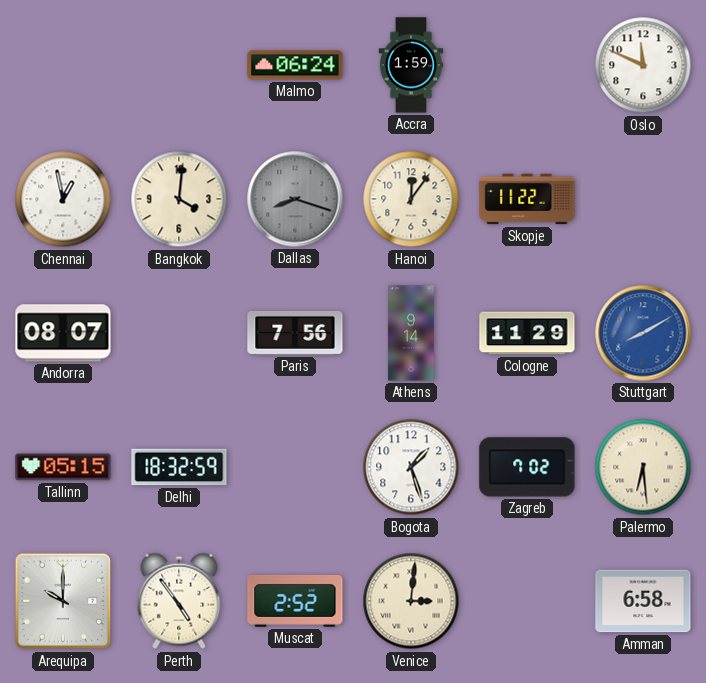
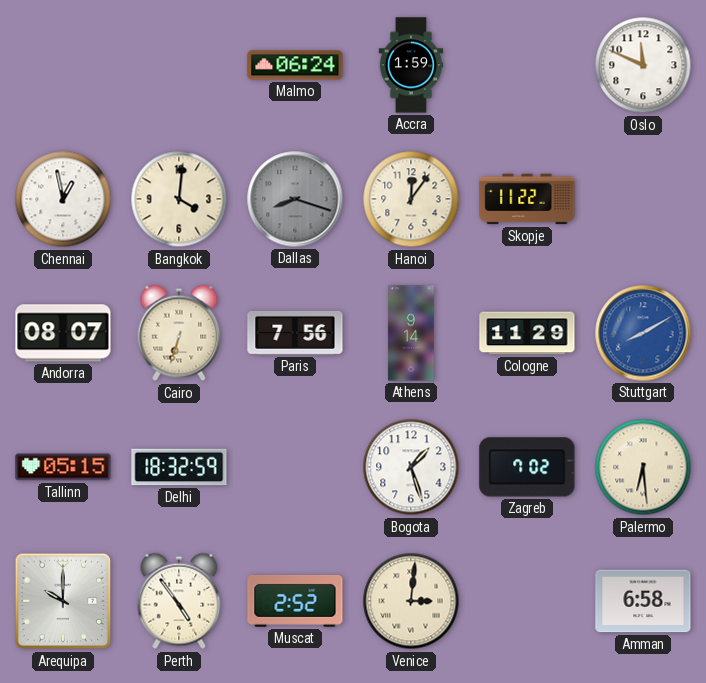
Cairo: none -> 6:33
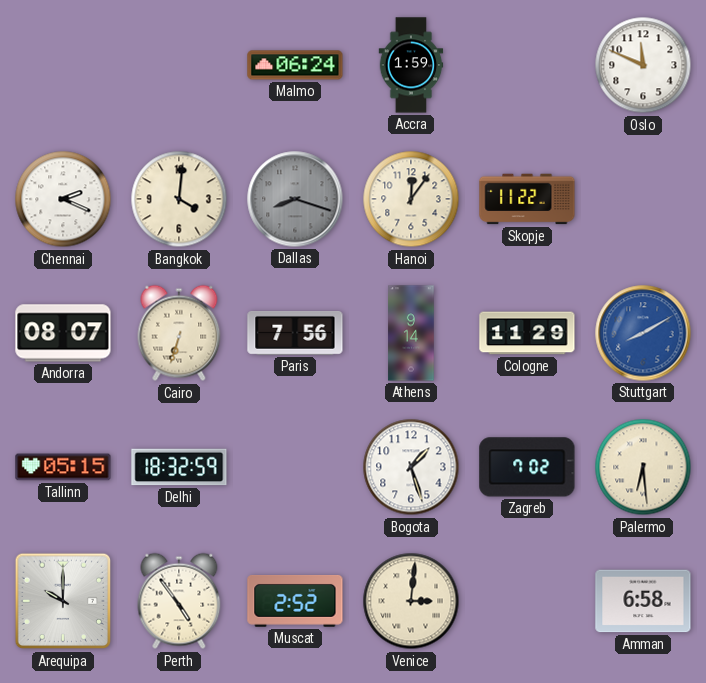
Chennai: 12:58 -> 2:19
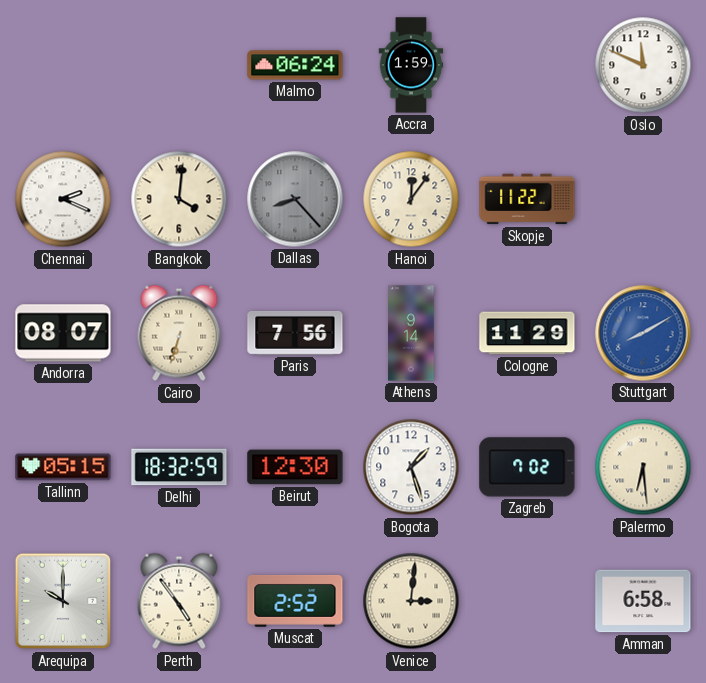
Dallas: 8:18 -> 8:23
Beirut: none -> 12:30
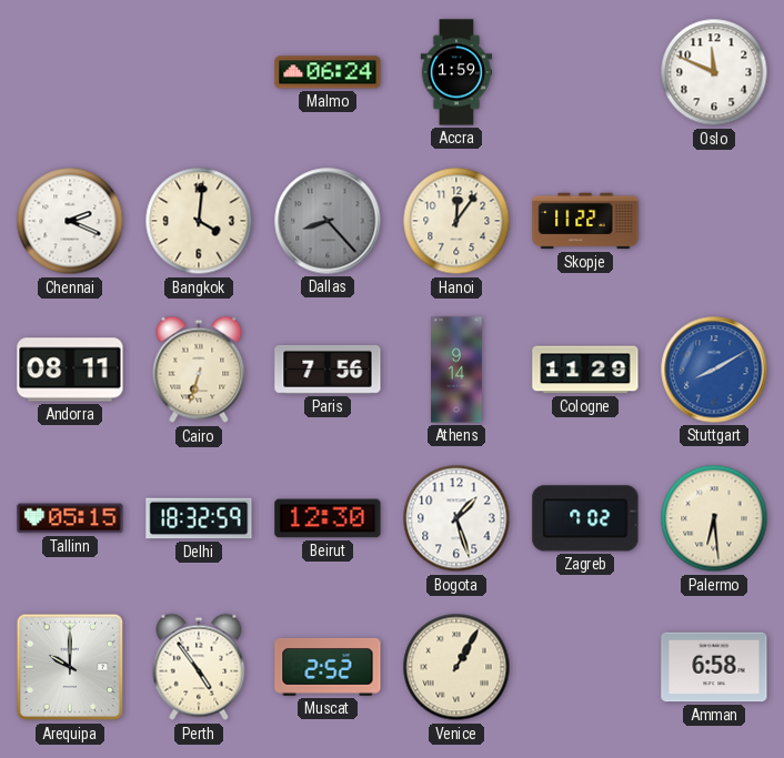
Andorra: 08:07 -> 08:11
Venice: 3:01 -> 1:05
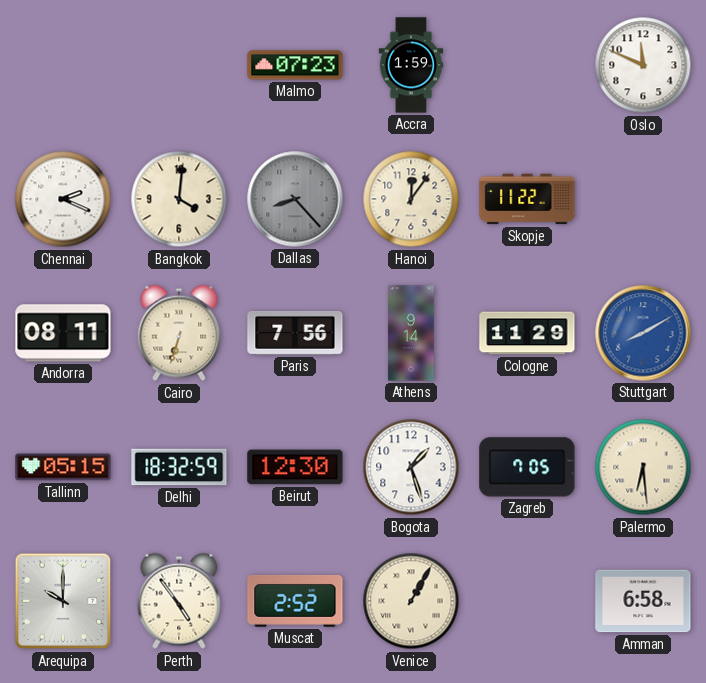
Malmo: 06:24 -> 07:23
Zagreb: 7:02 -> 7:05
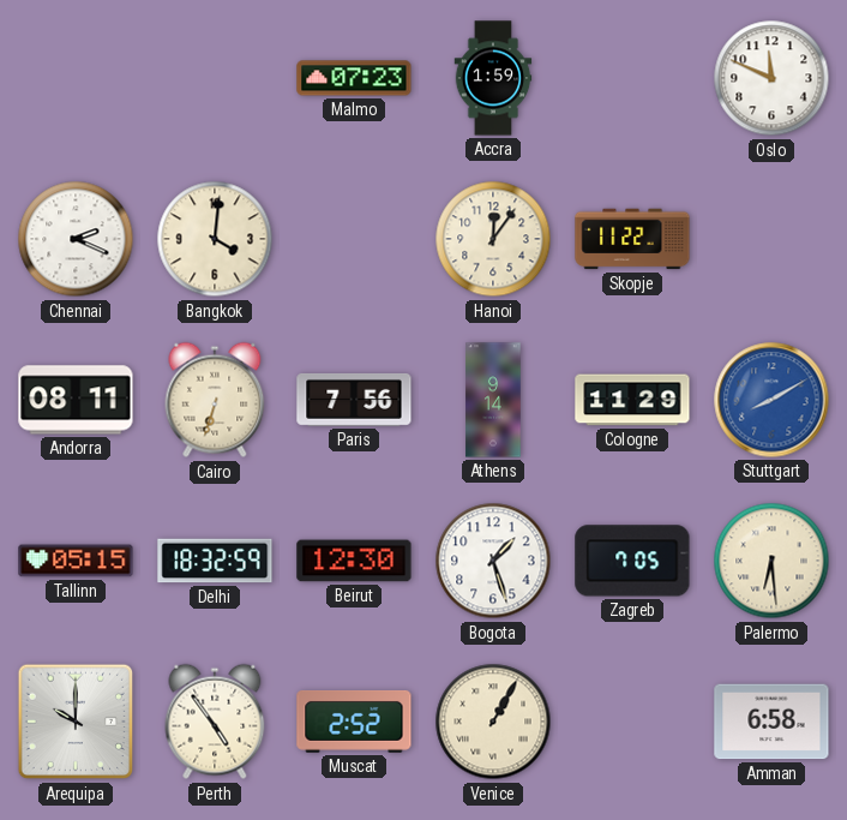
Dallas: 8:23 -> none
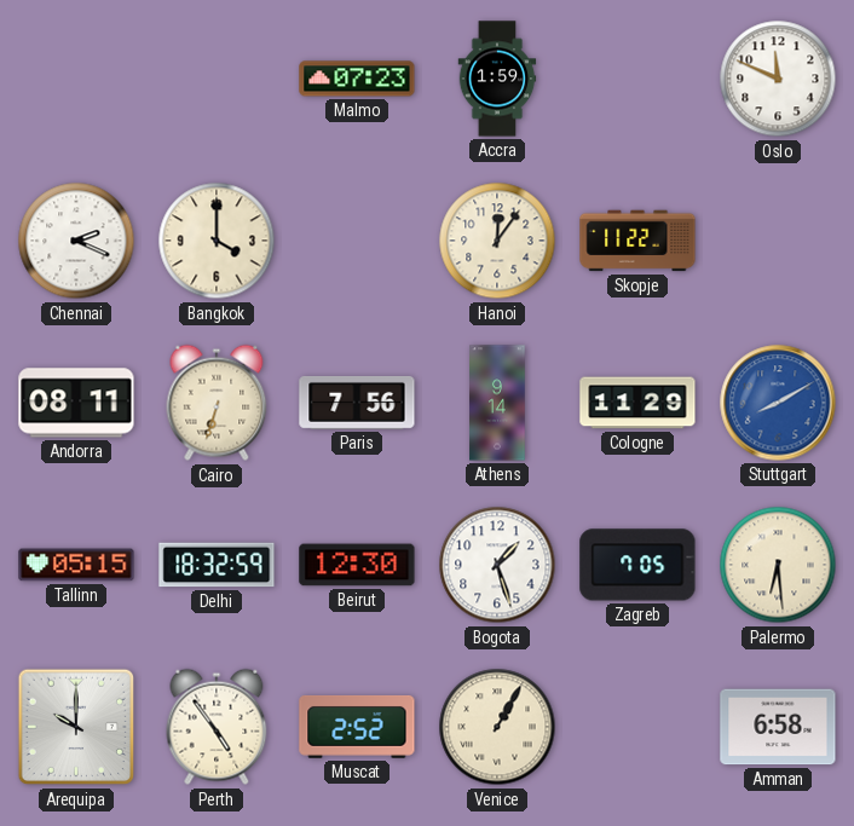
Bangkok: 4:01 -> 4:00
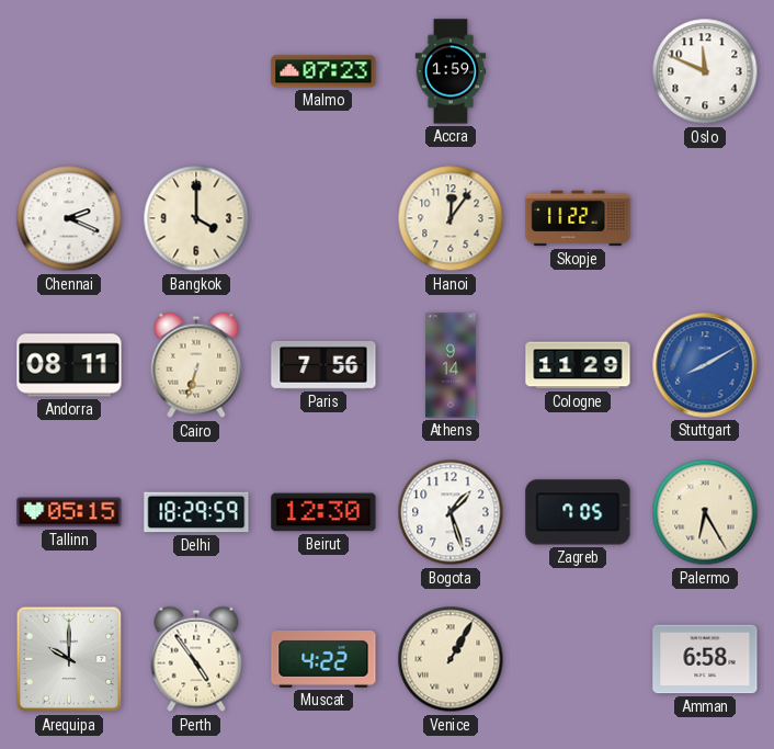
Delhi: 18:32 -> 18:29
Palermo: 6:29 -> 6:25
Muscat: 2:52 -> 4:22
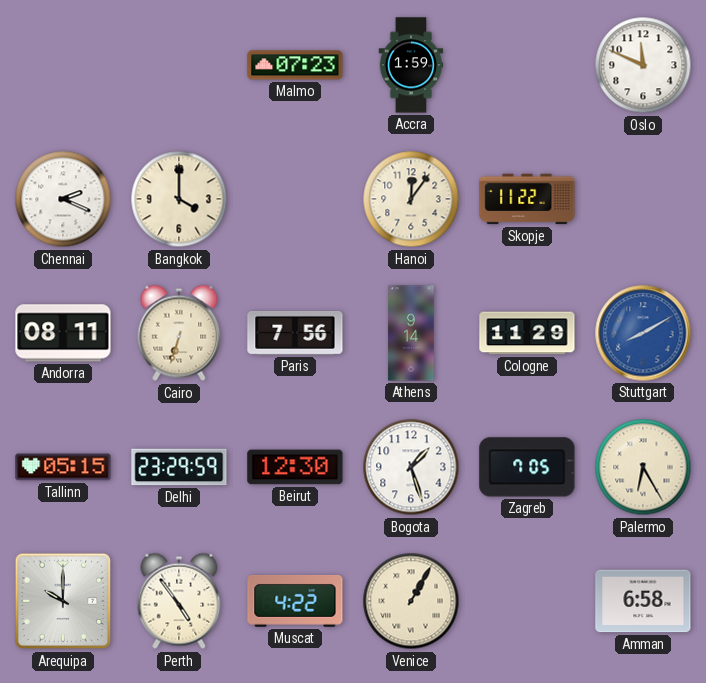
Delhi: 18:29 -> 23:29
